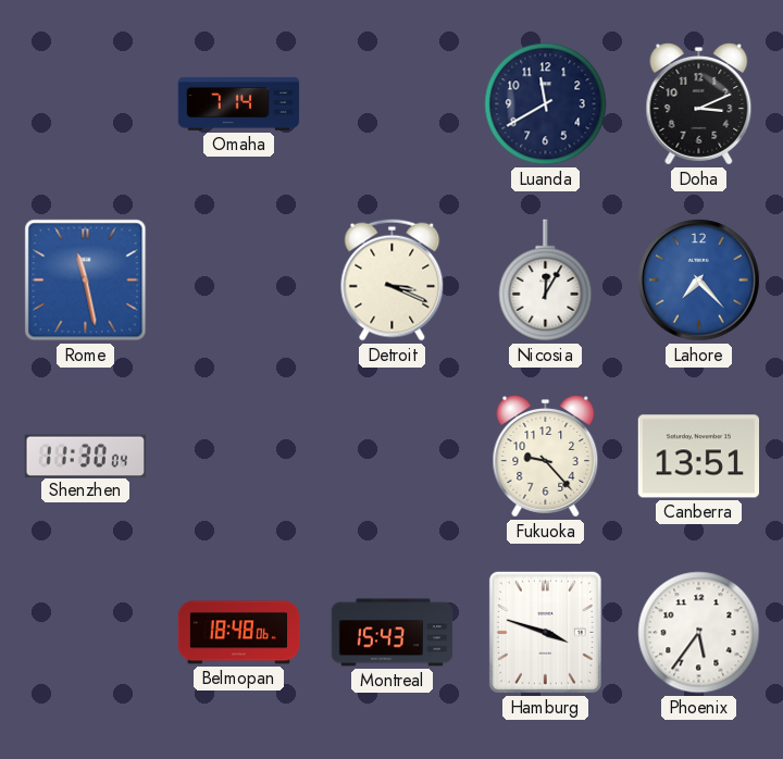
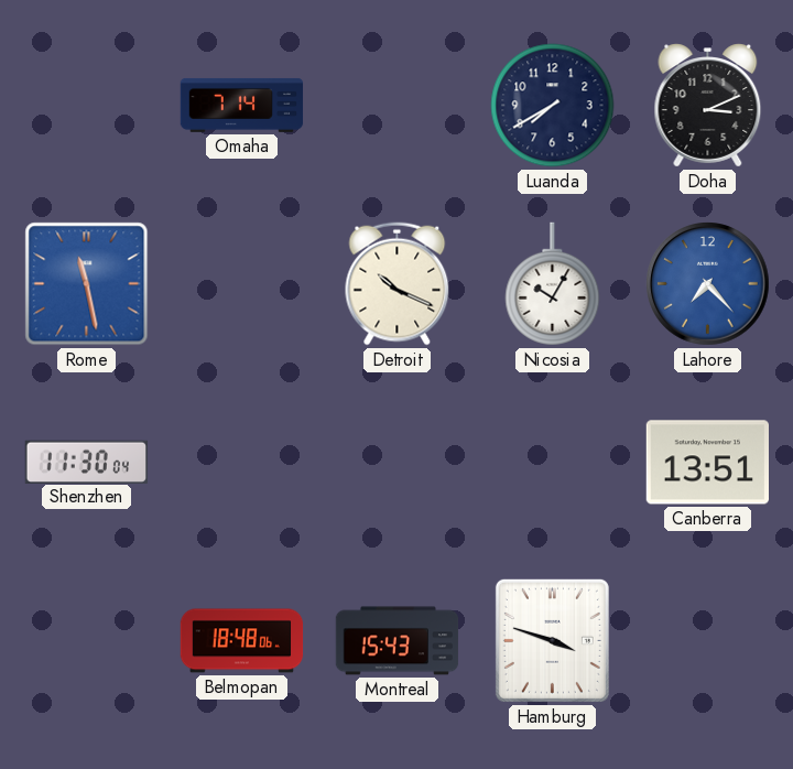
Luanda: 11:40 -> 7:40
Detroit: 3:19 -> 10:19
Nicosia: 12:05 -> 10:05
Fukuoka: 9:23 -> none
Phoenix: 5:36 -> none
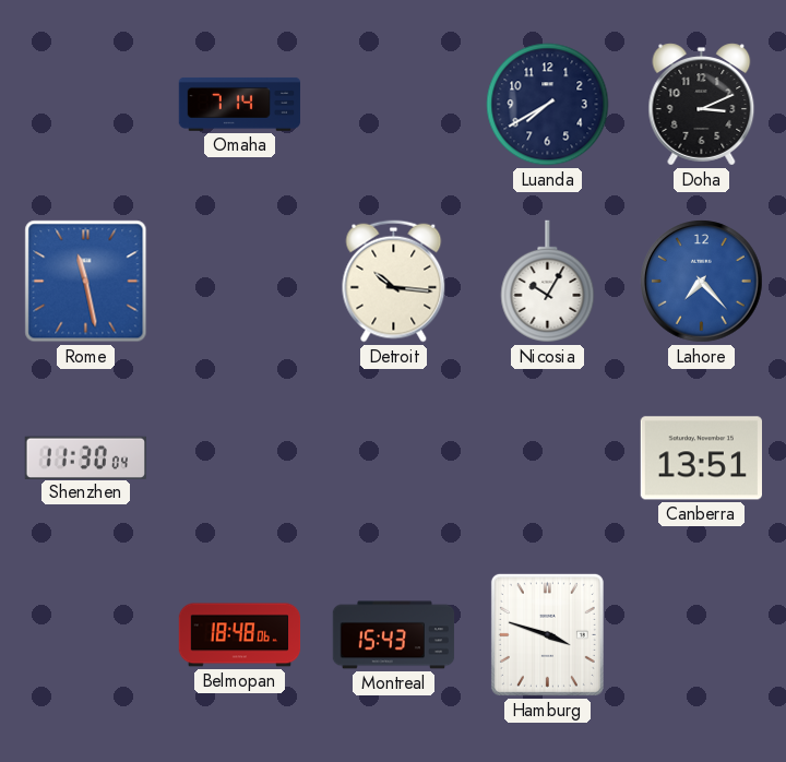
Detroit: 10:19 -> 10:16
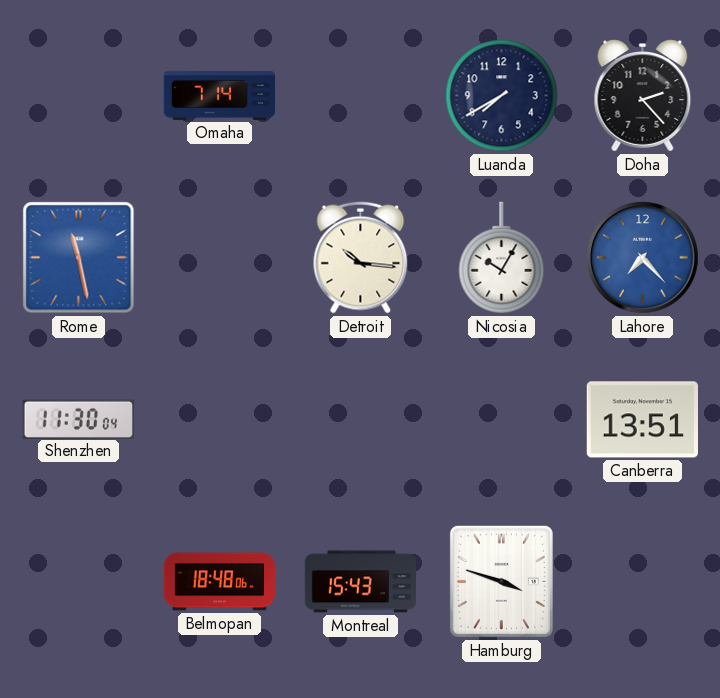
Doha: 3:11 -> 2:23
